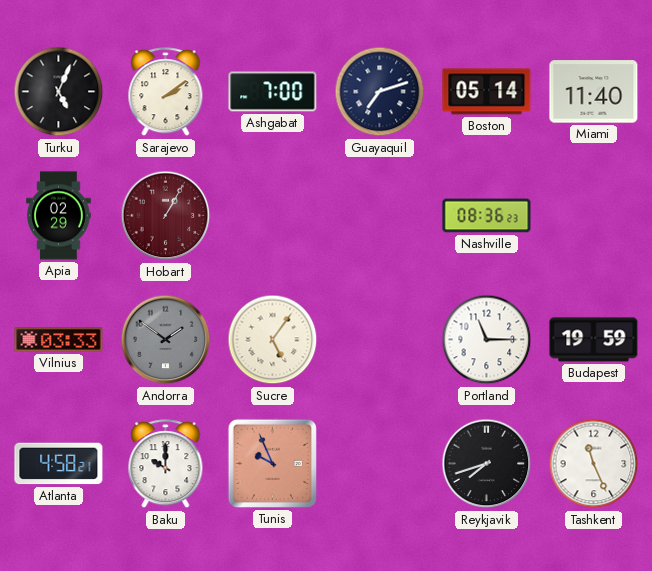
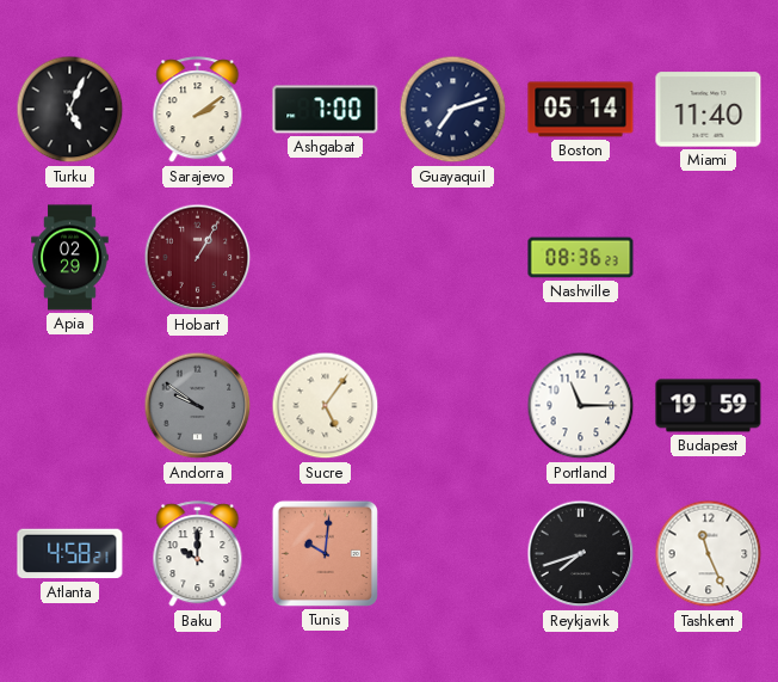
Vilnius: 03:33 -> none
Andorra: 1:51 -> 9:51
Tunis: 9:56 -> 10:01
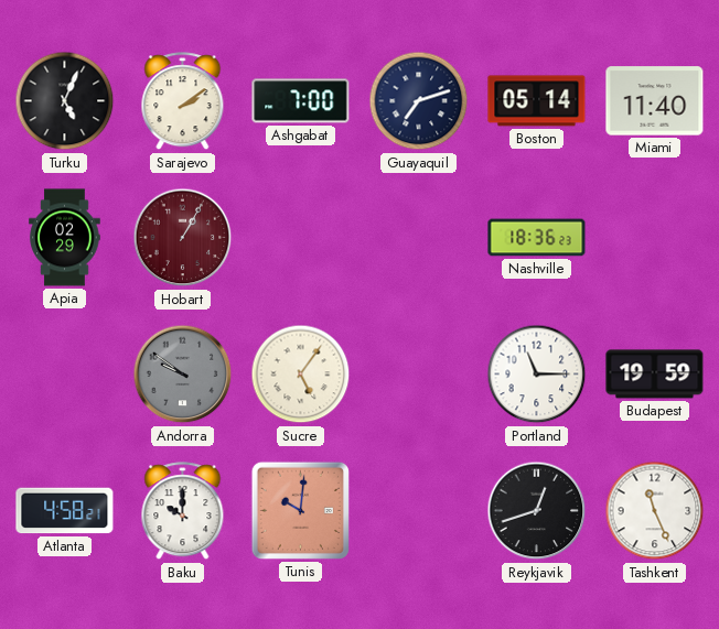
Nashville: 08:36 -> 18:36
Reykjavik: 7:42 -> 12:42
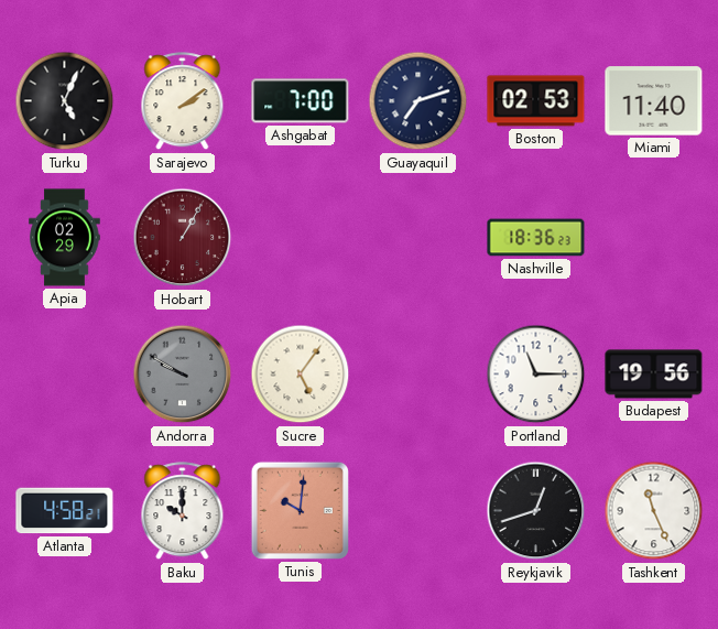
Boston: 05:14 -> 02:53
Andorra: 9:51 -> 9:50
Budapest: 19:59 -> 19:56
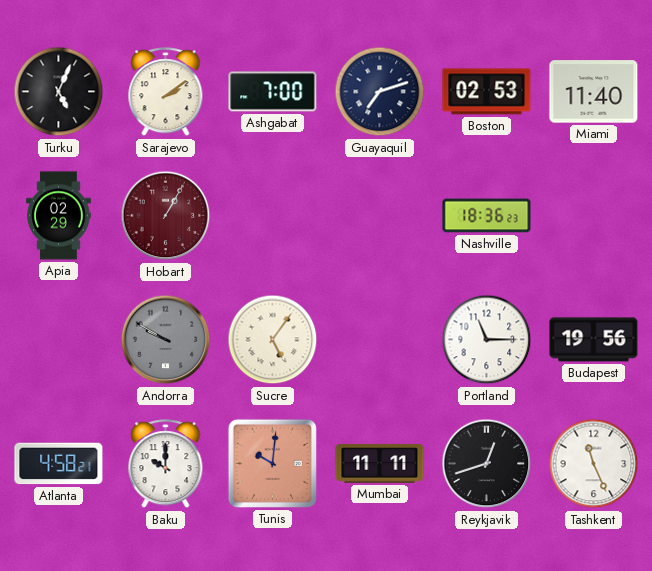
Mumbai: none -> 11:11
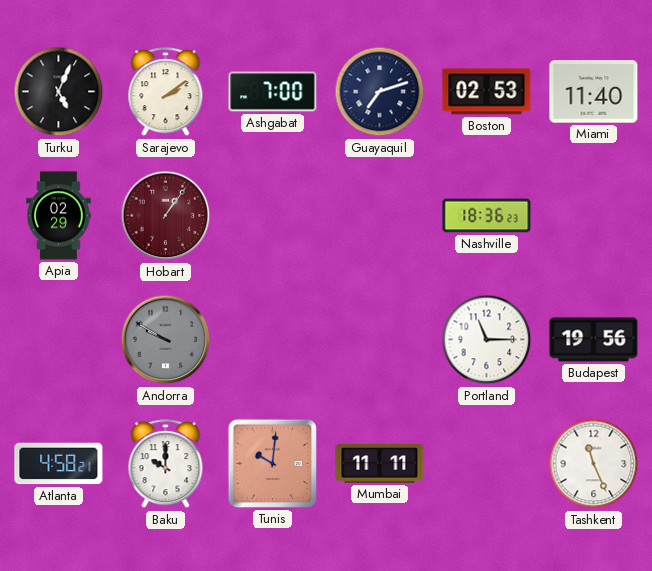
Hobart: 1:05 -> 1:06
Sucre: 5:06 -> none
Reykjavik: 12:42 -> none
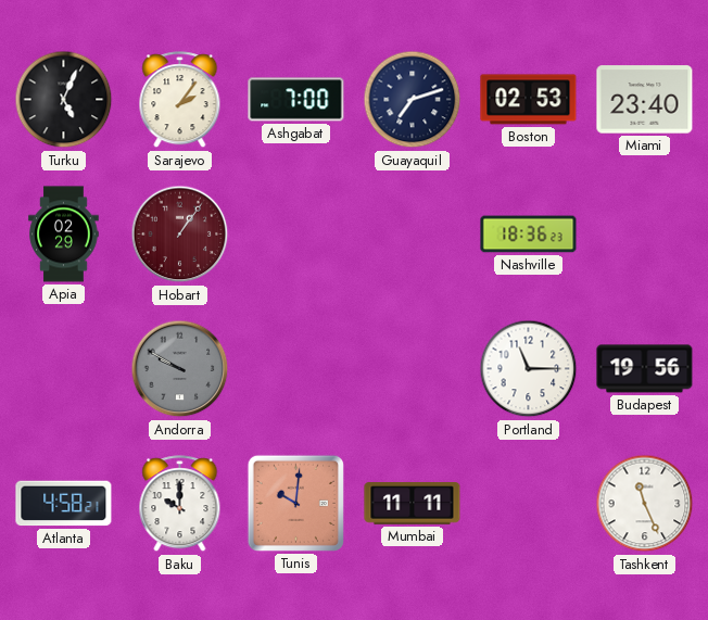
Sarajevo: 2:09 -> 2:06
Miami: 11:40 -> 23:40
